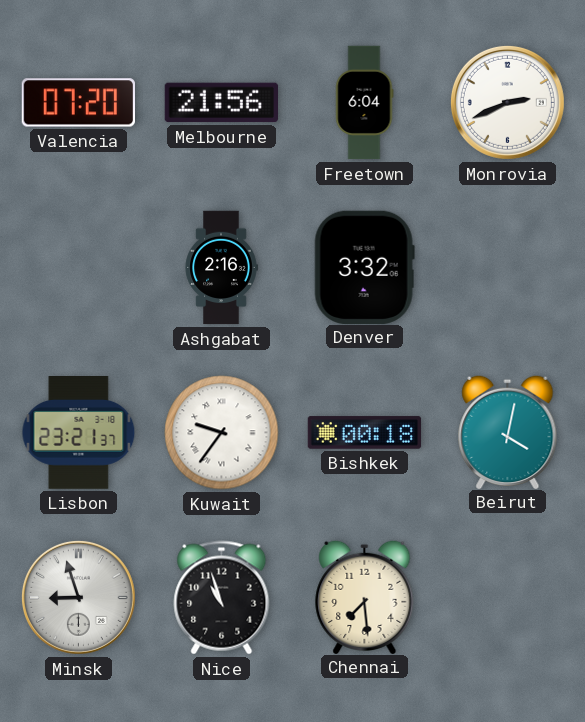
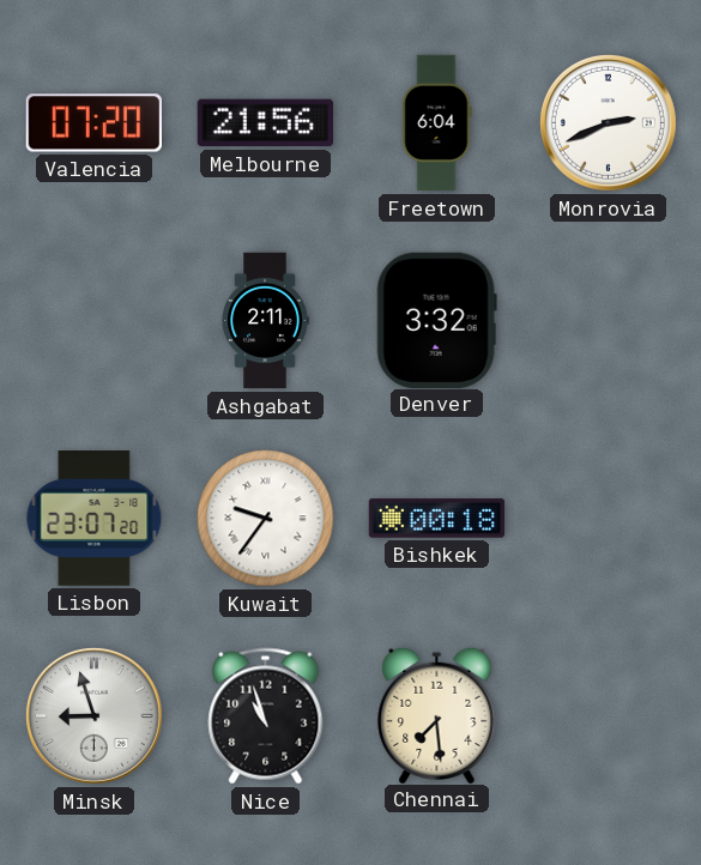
Ashgabat: 2:16 -> 2:11
Lisbon: 23:21 -> 23:07
Beirut: 4:02 -> none
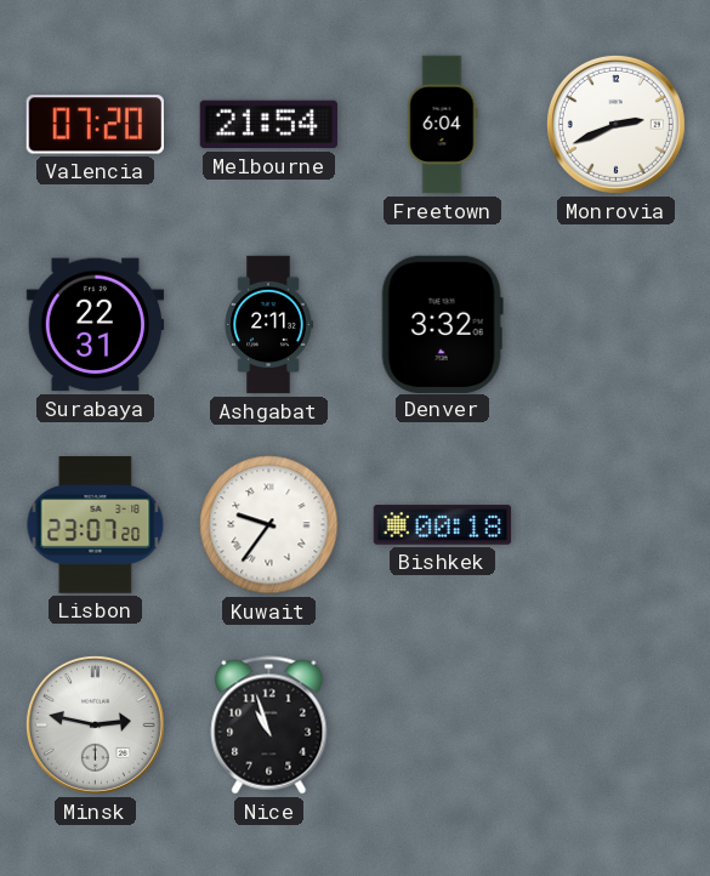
Melbourne: 21:56 -> 21:54
Surabaya: none -> 22:31
Minsk: 8:57 -> 2:47
Chennai: 7:29 -> none
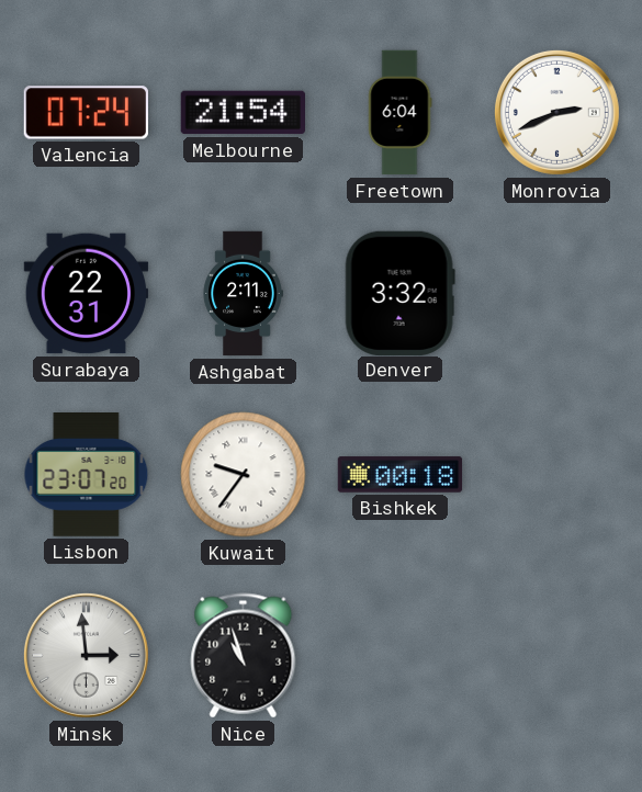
Valencia: 07:20 -> 07:24
Minsk: 2:47 -> 2:59
